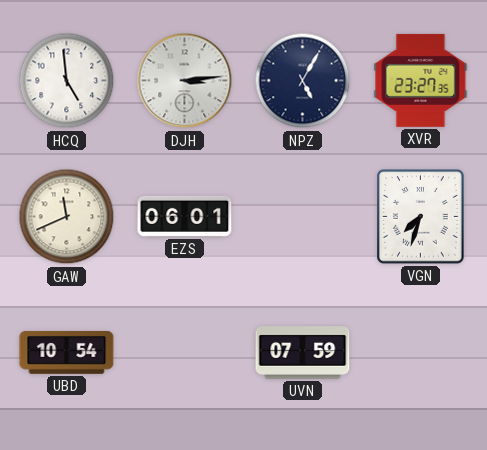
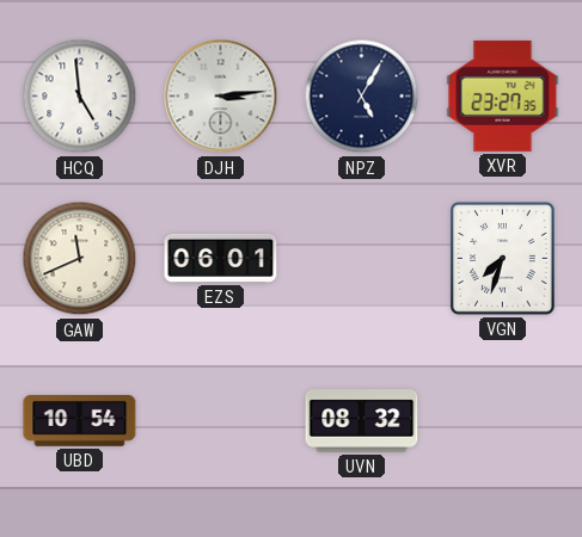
UVN: 07:59 -> 08:32
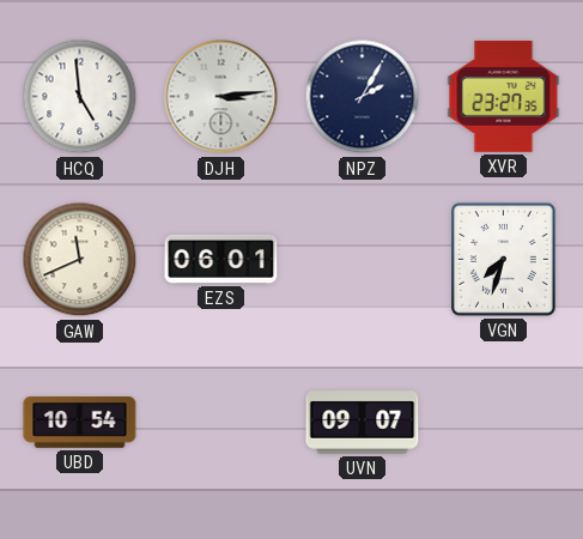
NPZ: 5:05 -> 2:05
UVN: 08:32 -> 09:07
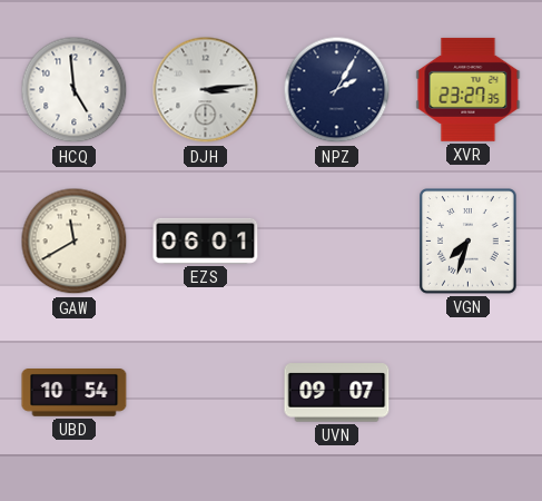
GAW: 11:41 -> 11:40
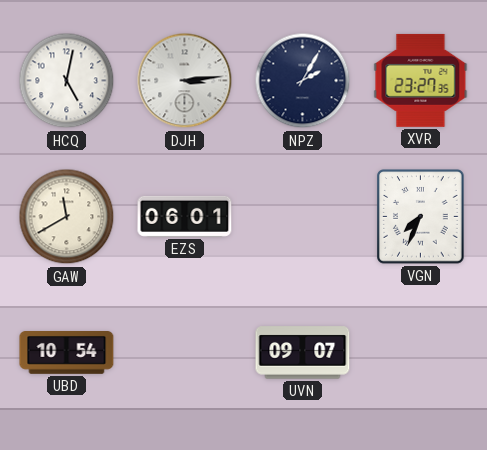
HCQ: 4:59 -> 5:02
VGN: 7:33 -> 7:34
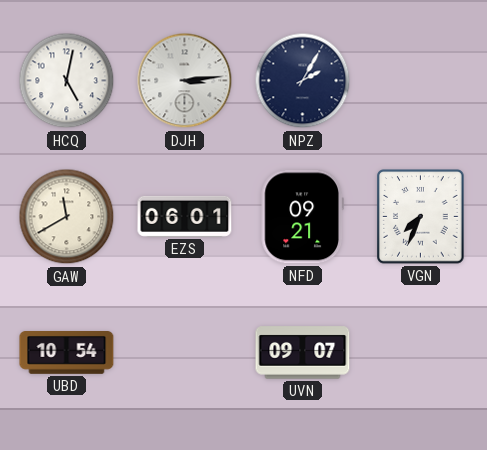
XVR: 23:27 -> none
NFD: none -> 09:21
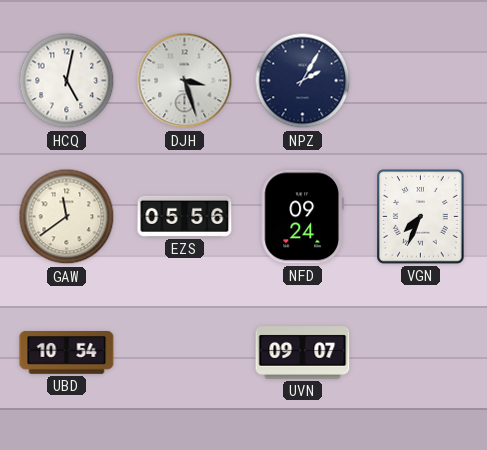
DJH: 3:14 -> 3:27
GAW: 11:40 -> 11:39
EZS: 06:01 -> 05:56
NFD: 09:21 -> 09:24
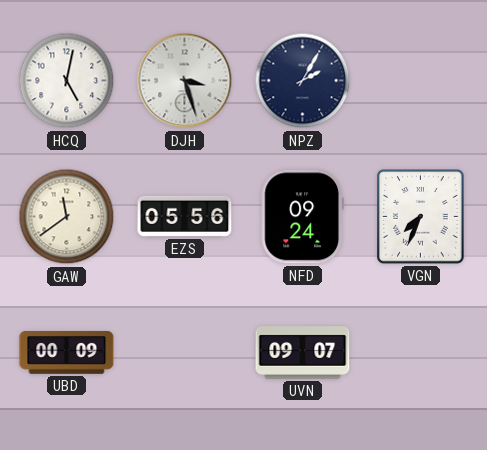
UBD: 10:54 -> 00:09
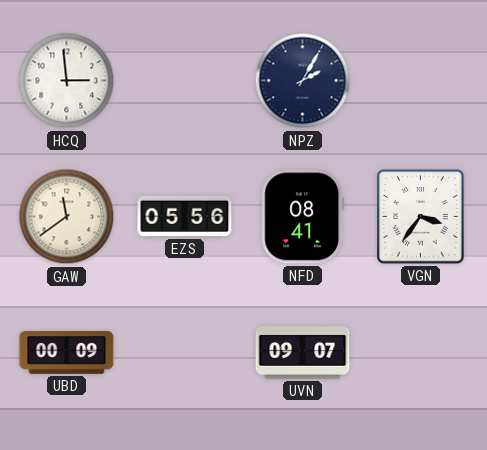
HCQ: 5:02 -> 2:59
DJH: 3:27 -> none
NFD: 09:24 -> 08:41
VGN: 7:34 -> 3:36
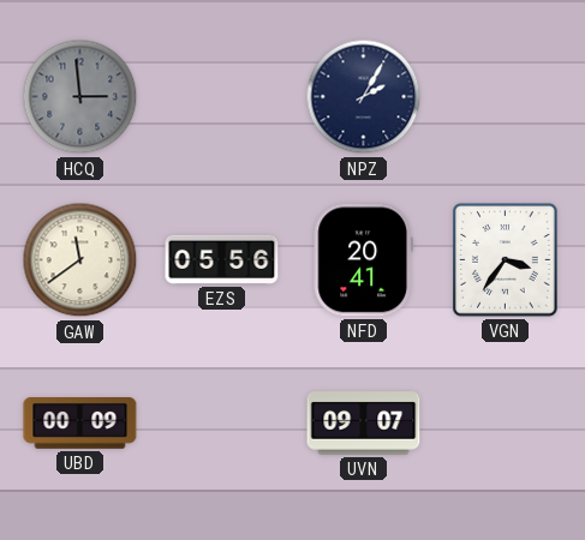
HCQ dial: white -> grey
NFD: 08:41 -> 20:41
